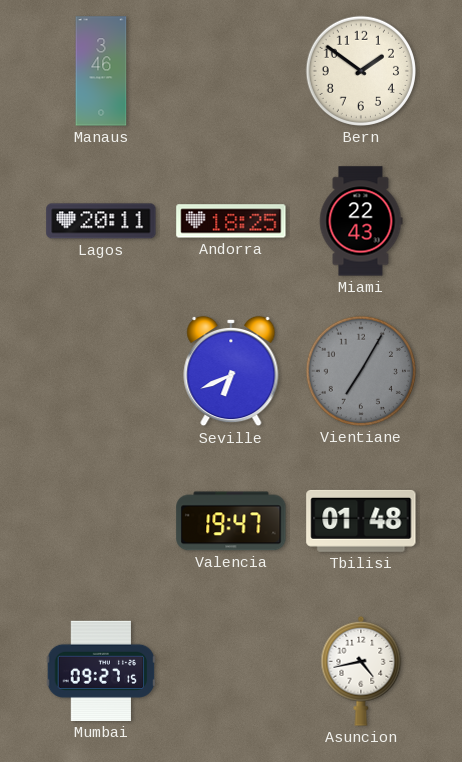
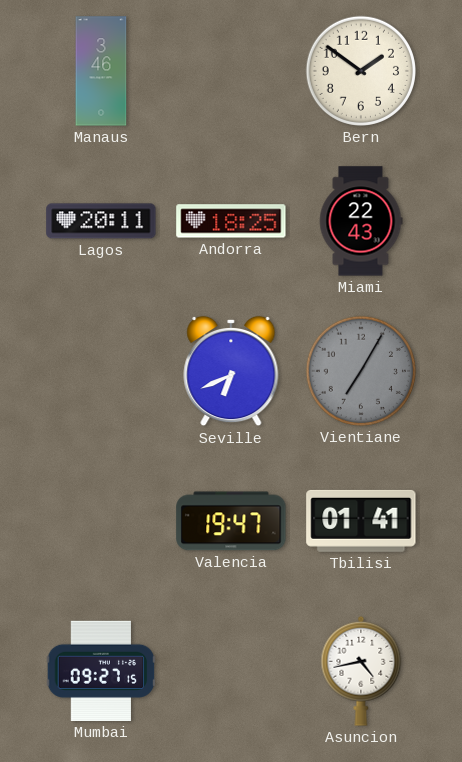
Tbilisi: 01:48 -> 01:41
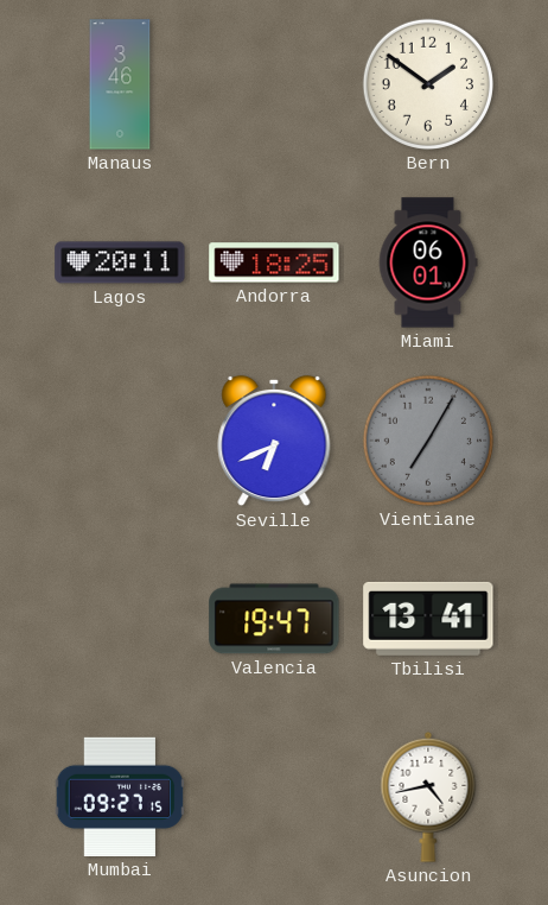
Miami: 22:43 -> 06:01
Tbilisi: 01:41 -> 13:41
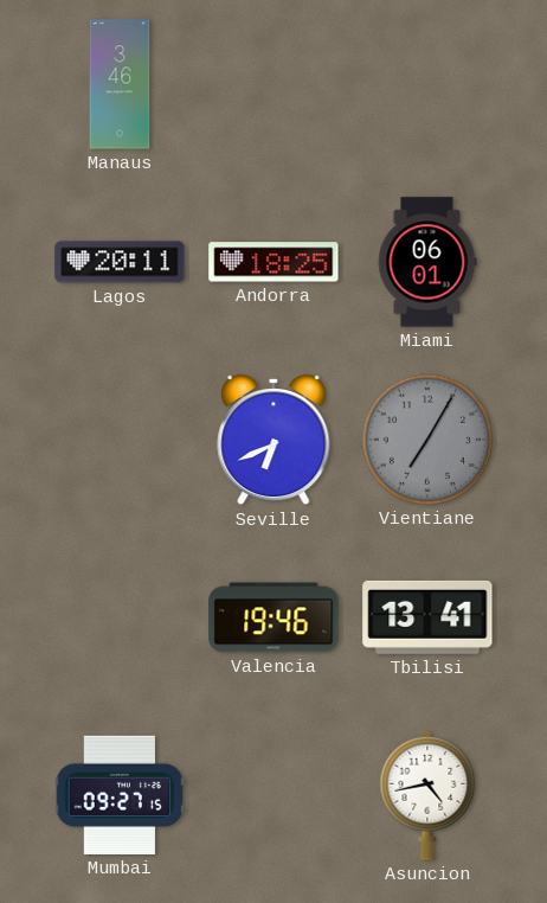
Bern: 1:51 -> none
Valencia: 19:47 -> 19:46
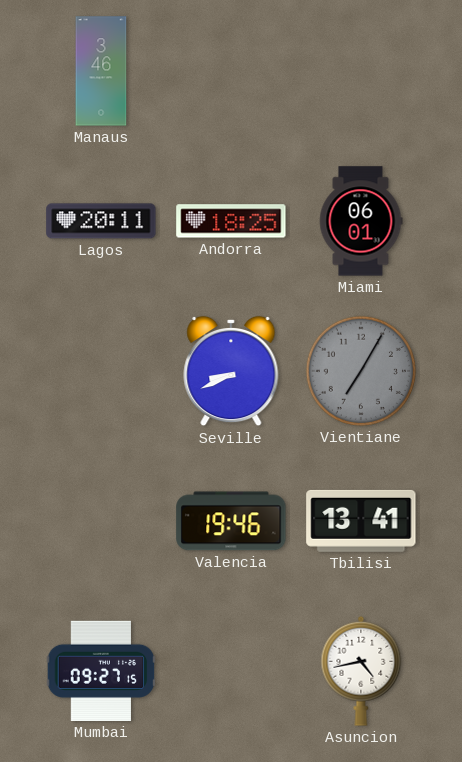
Seville: 6:41 -> 8:41
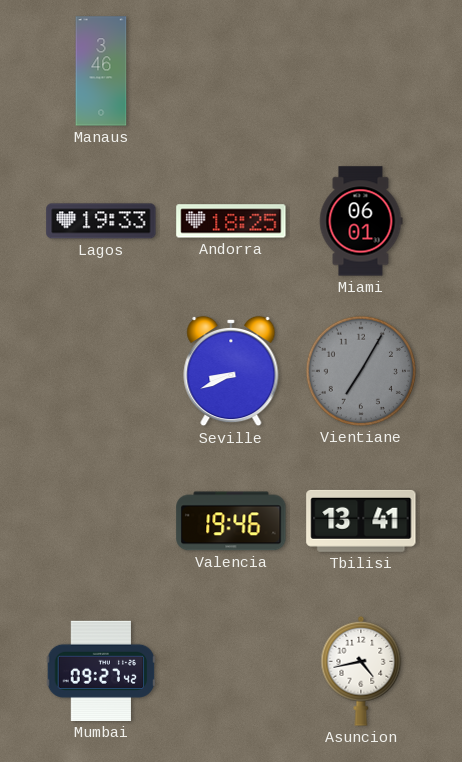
Lagos: 20:11 -> 19:33
Mumbai: 09:27:15 -> 09:27:42
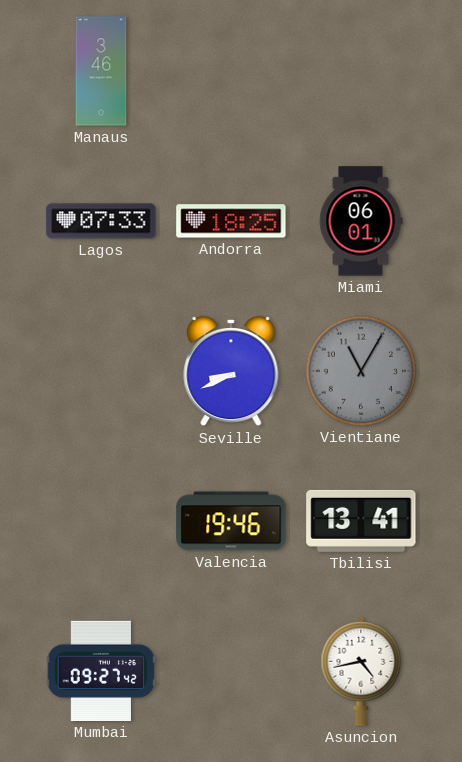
Lagos: 19:33 -> 07:33
Vientiane: 7:05 -> 11:05
